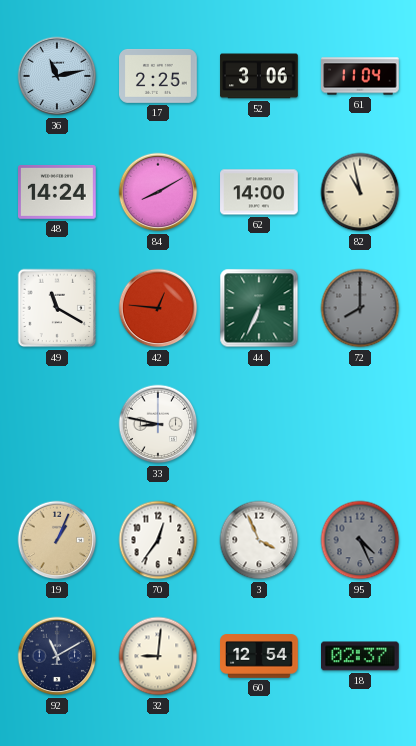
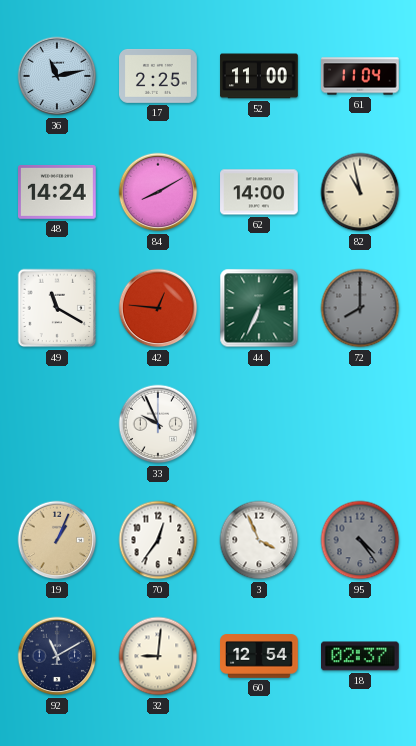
52: 3:06 -> 11:00
33: 8:47 -> 9:56
95: 4:26 -> 4:24
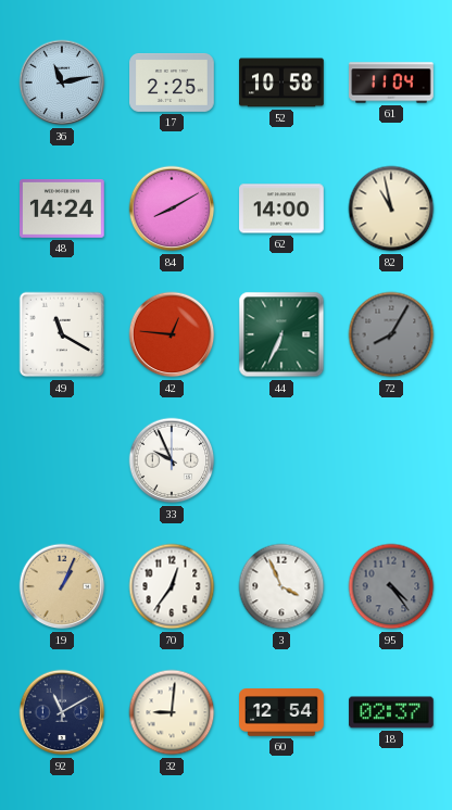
52: 11:00 -> 10:58
72: 8:00 -> 8:05
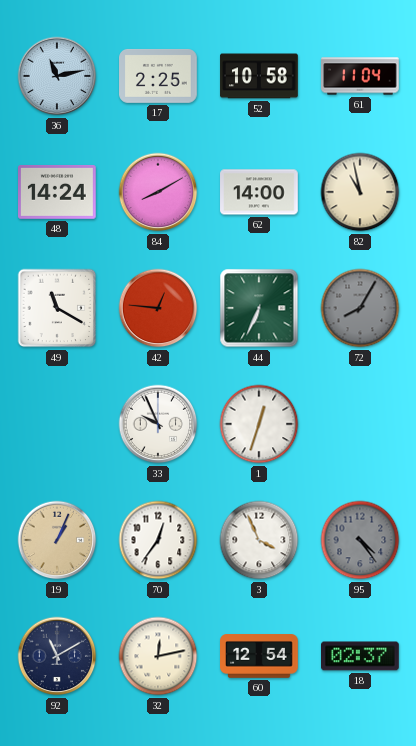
1: none -> 12:33
32: 9:01 -> 12:13
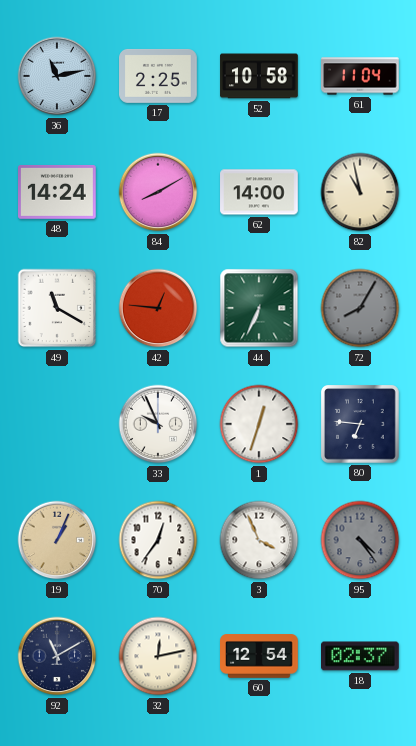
80: none -> 6:46
